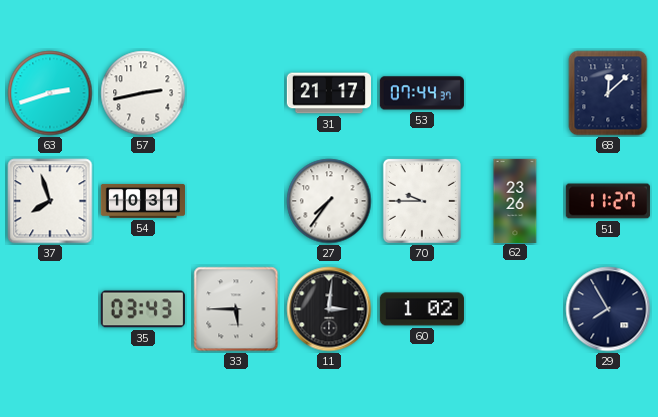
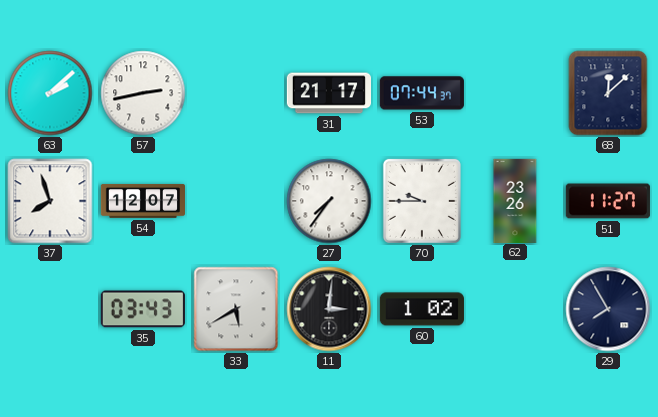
63: 2:42 -> 2:08
54: 10:31 -> 12:07
33: 5:45 -> 5:40
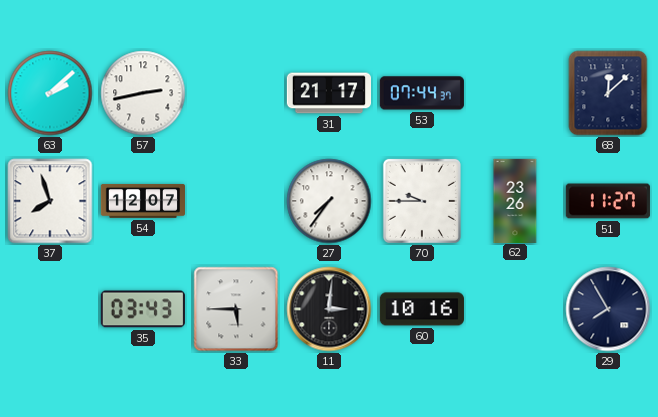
33: 5:40 -> 5:45
60: 1:02 -> 10:16
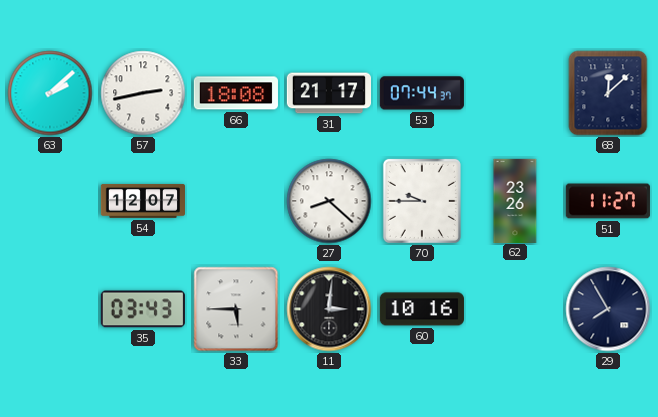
66: none -> 18:08
37: 7:57 -> none
27: 7:36 -> 8:22
